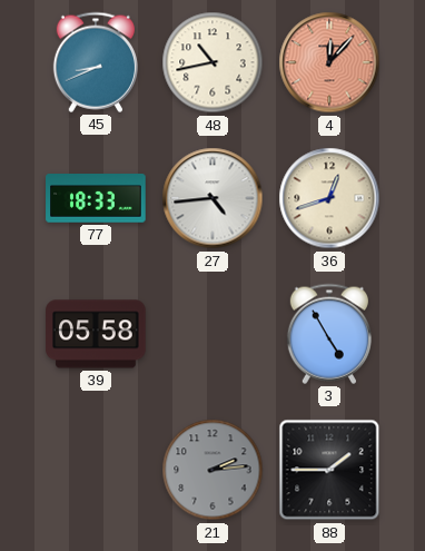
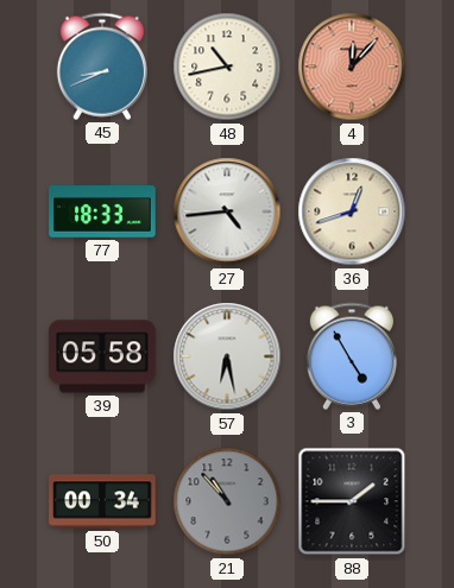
57: none -> 6:28
50: none -> 00:34
21: 2:14 -> 10:53
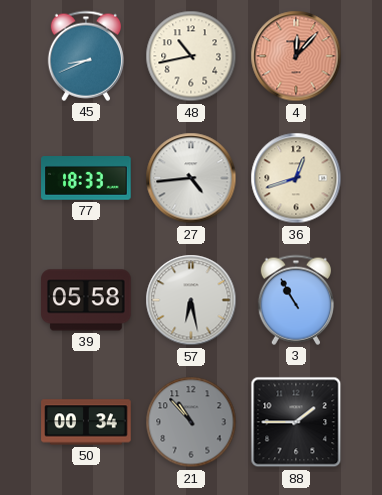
3: 4:55 -> 10:55
